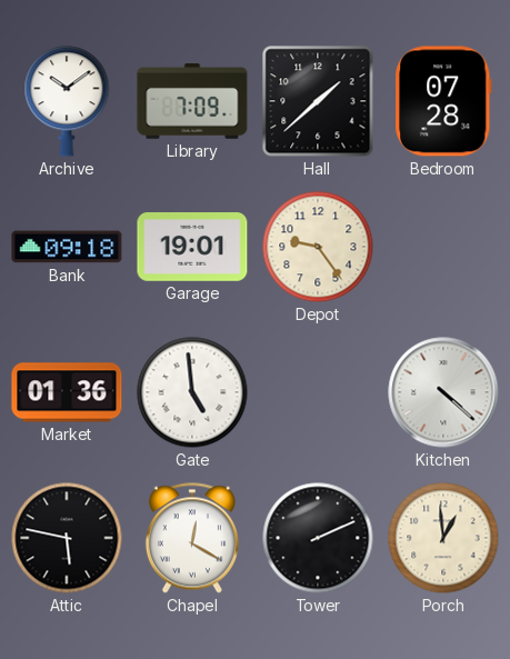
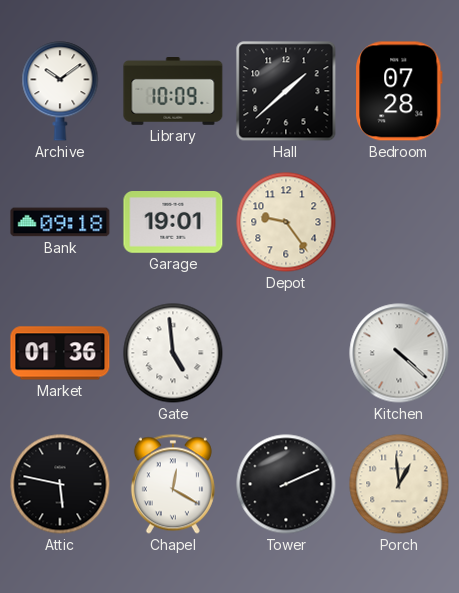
Library: 7:09 -> 10:09
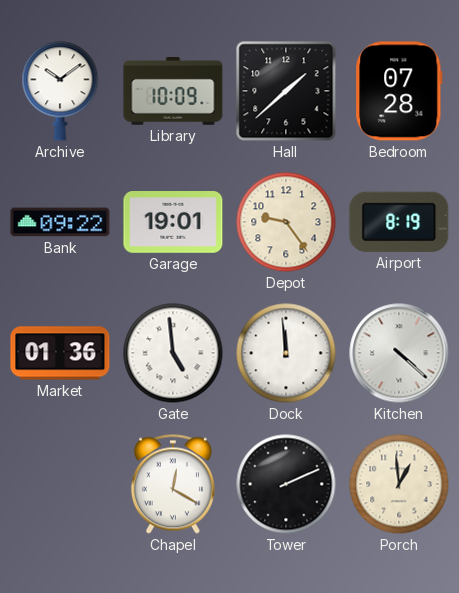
Bank: 09:18 -> 09:22
Airport: none -> 8:19
Dock: none -> 11:59
Attic: 5:47 -> none
